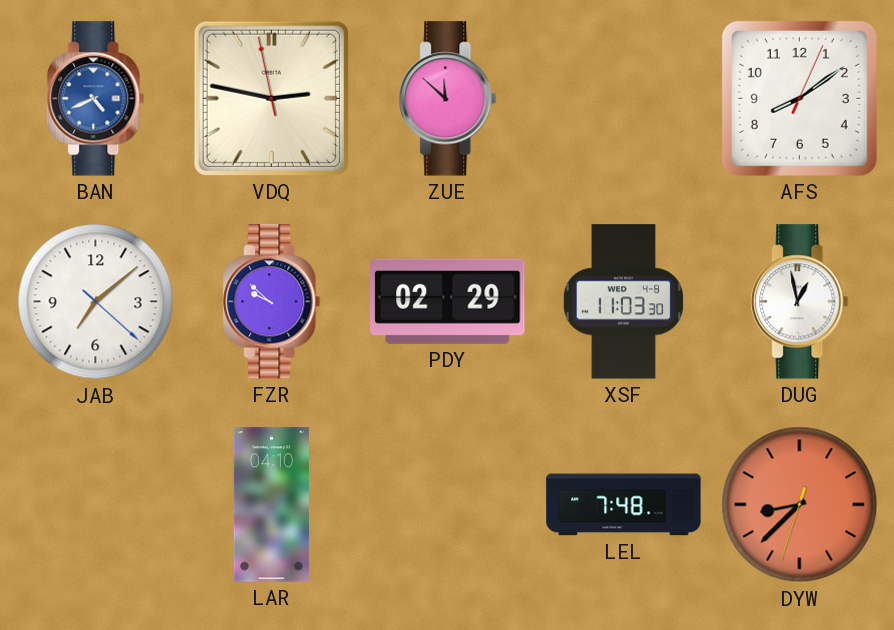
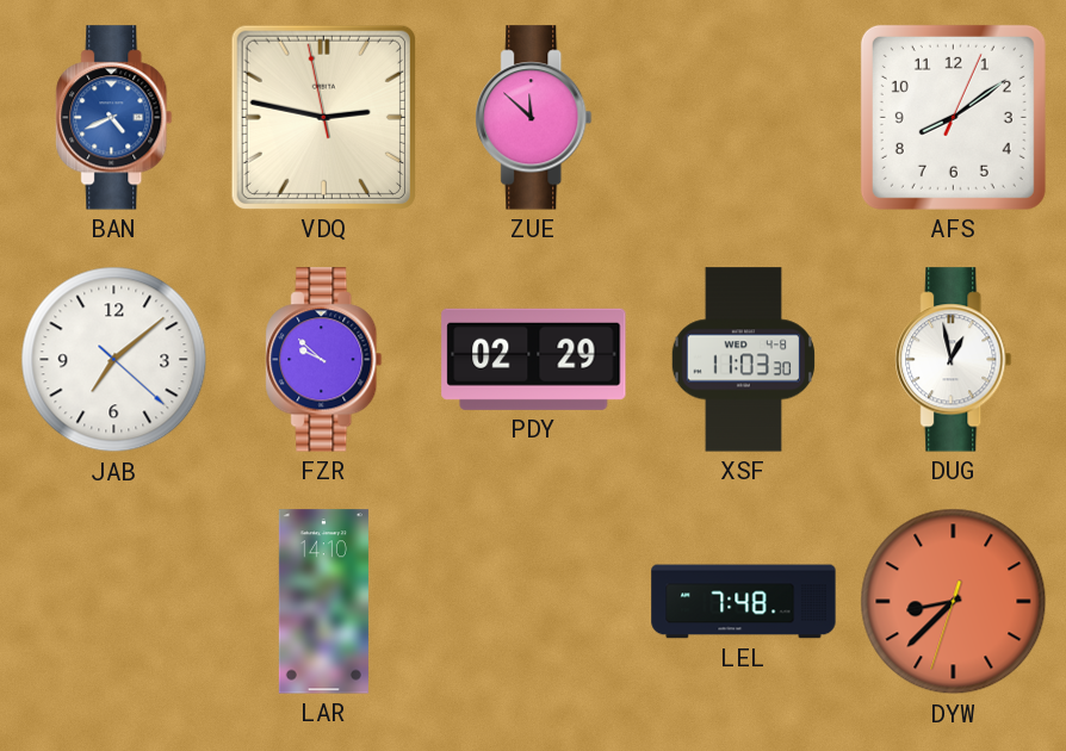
LAR: 04:10 -> 14:10
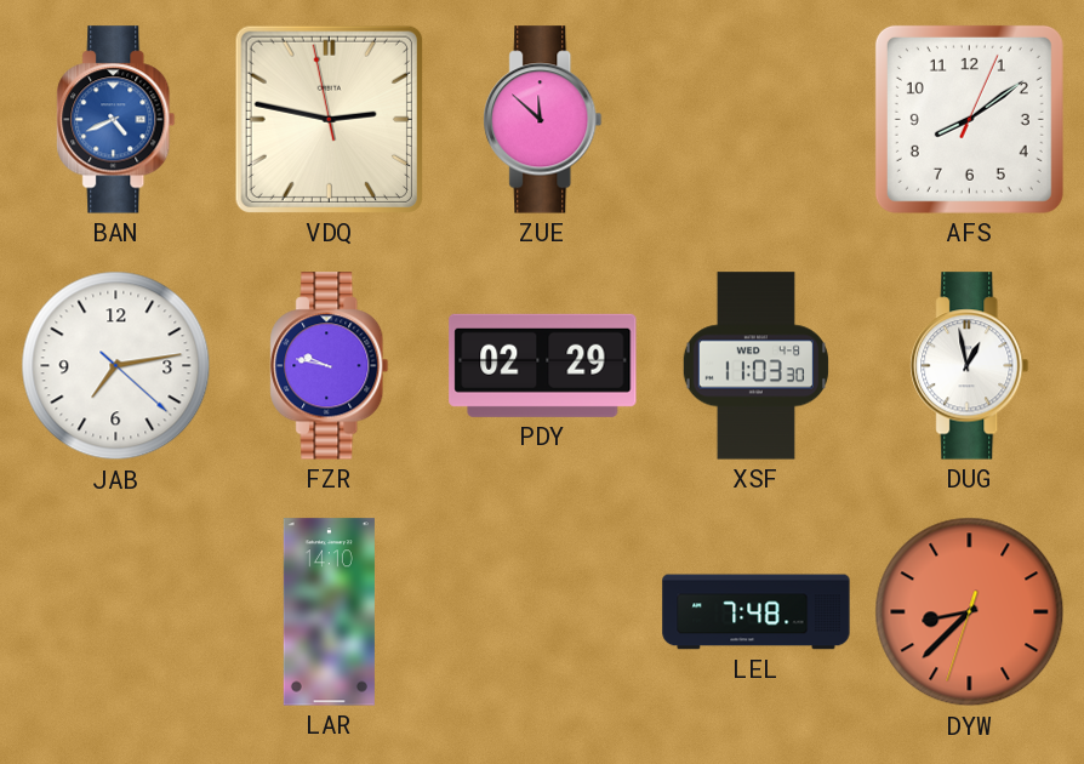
JAB: 7:08 -> 7:13
FZR: 9:52 -> 9:47
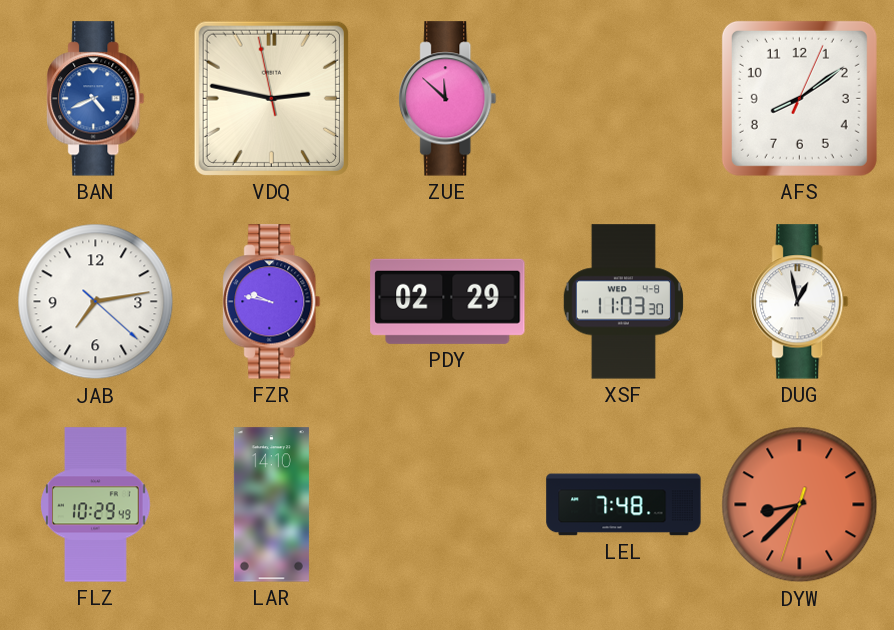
FLZ: none -> 10:29
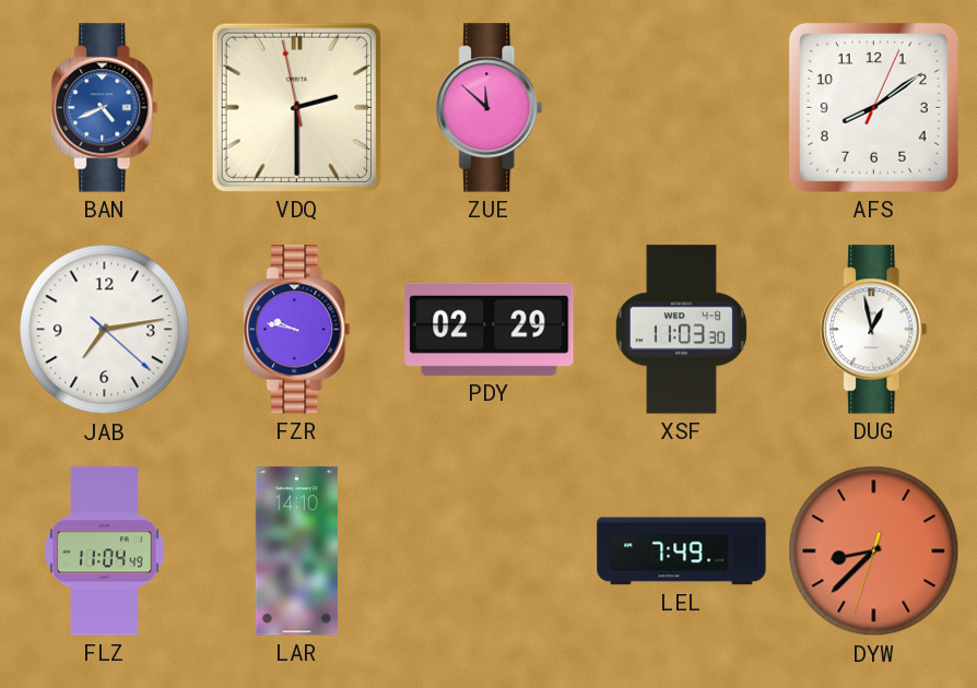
VDQ: 2:46 -> 2:29
FLZ: 10:29 -> 11:04
LEL: 7:48 -> 7:49
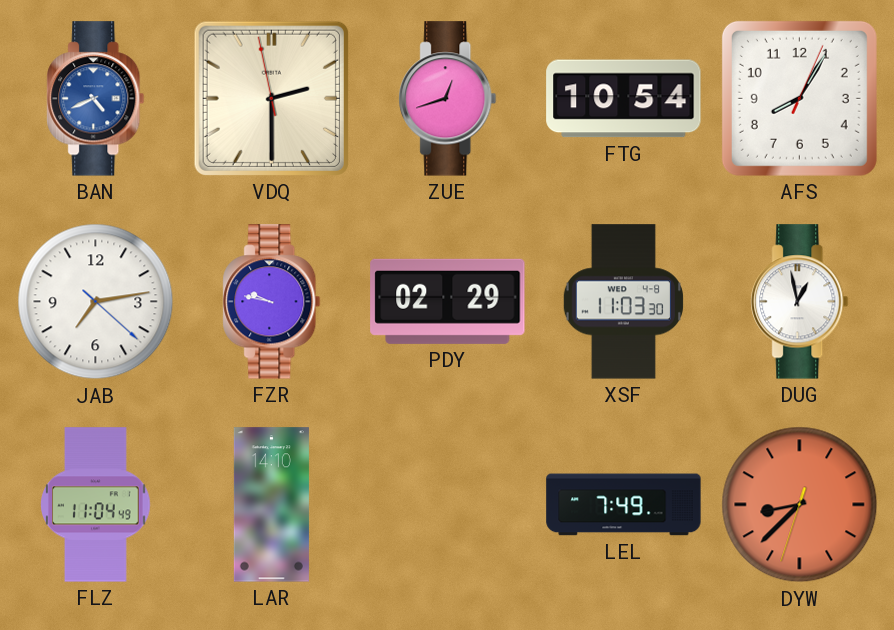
ZUE: 11:52 -> 12:42
FTG: none -> 10:54
AFS: 8:09 -> 8:05
